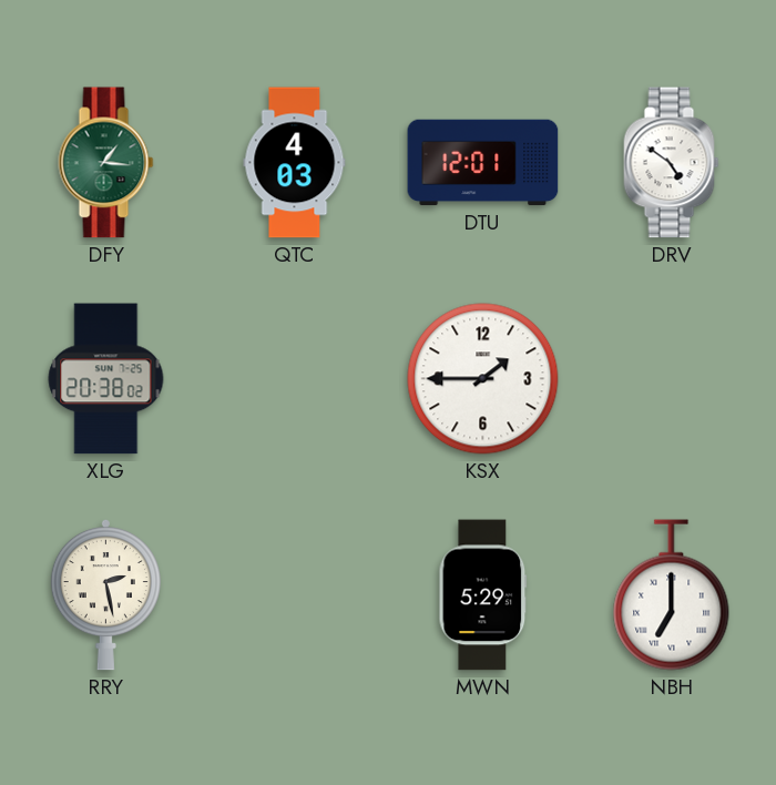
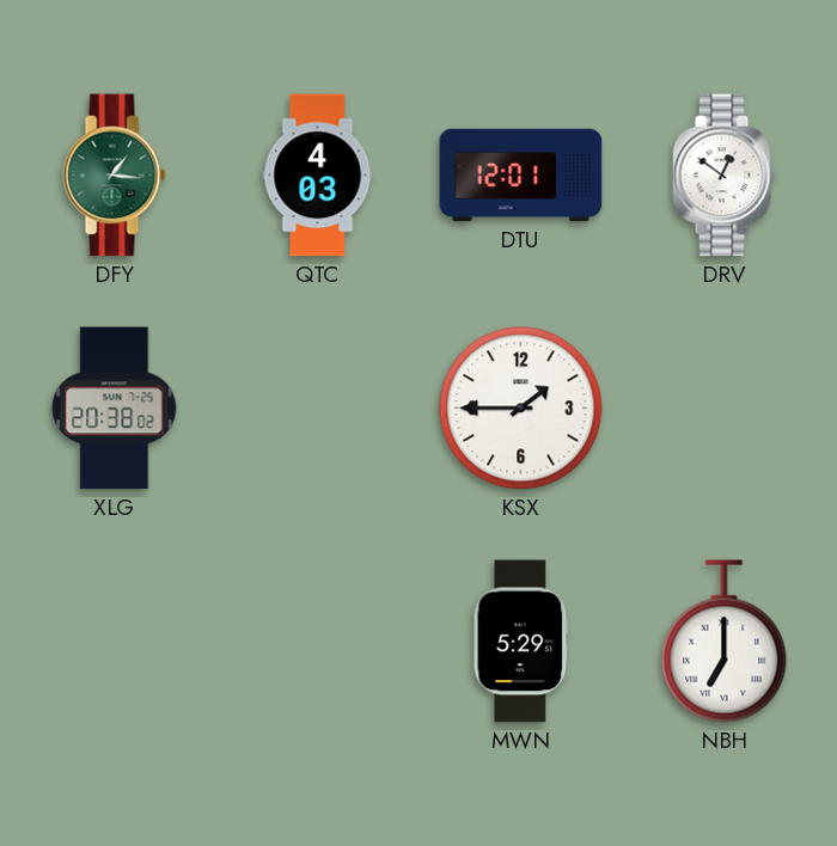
DRV: 4:51 -> 12:51
RRY: 2:28 -> none
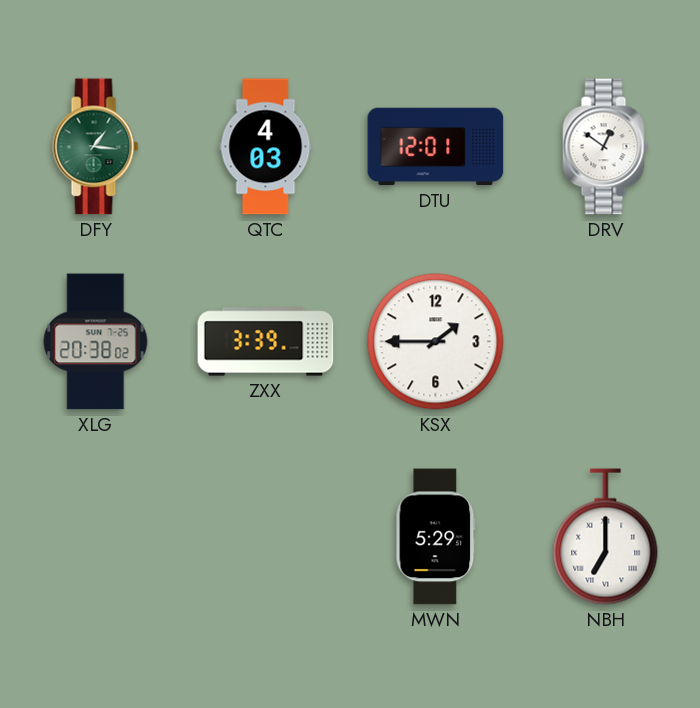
ZXX: none -> 3:39
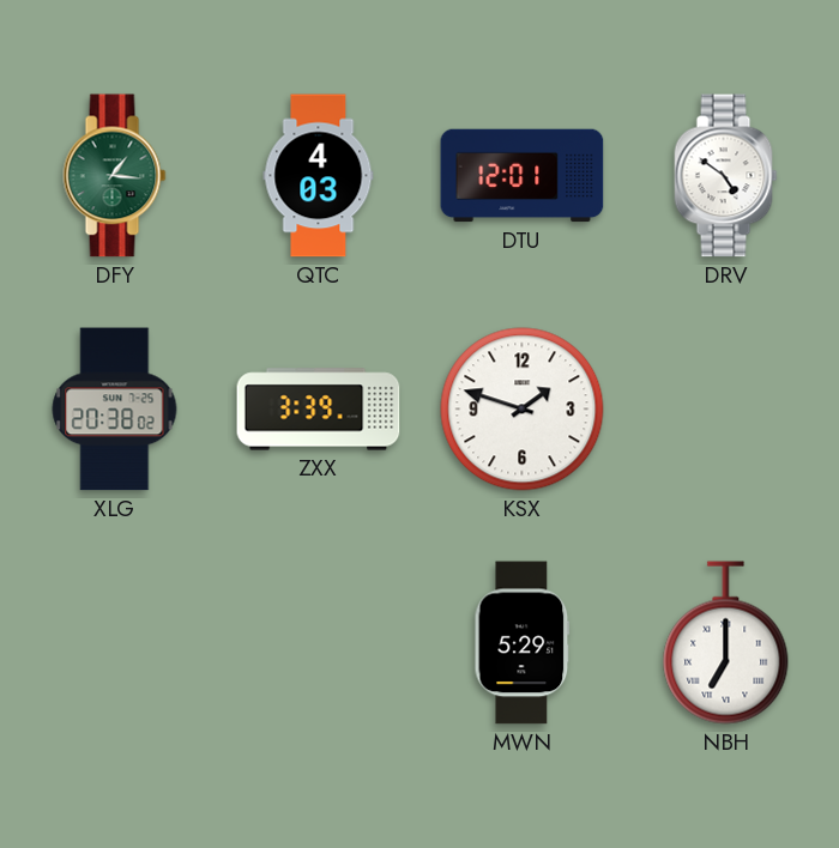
DRV: 12:51 -> 4:51
KSX: 1:45 -> 1:48
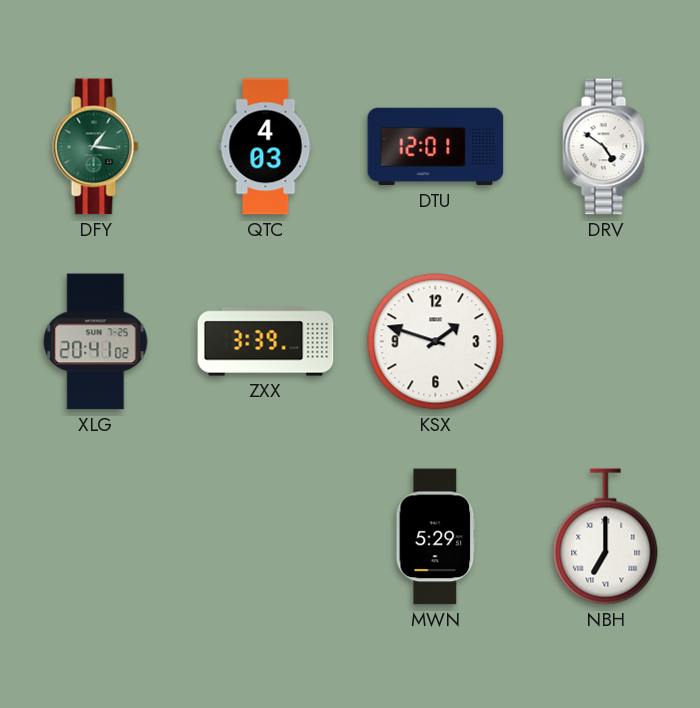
XLG: 20:38 -> 20:41
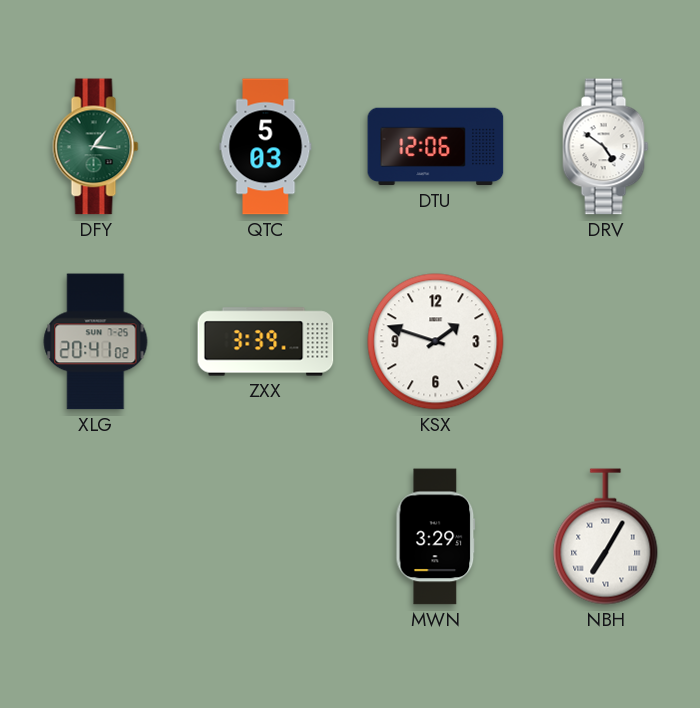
QTC: 4:03 -> 5:03
DTU: 12:01 -> 12:06
MWN: 5:29 -> 3:29
NBH: 7:00 -> 7:05
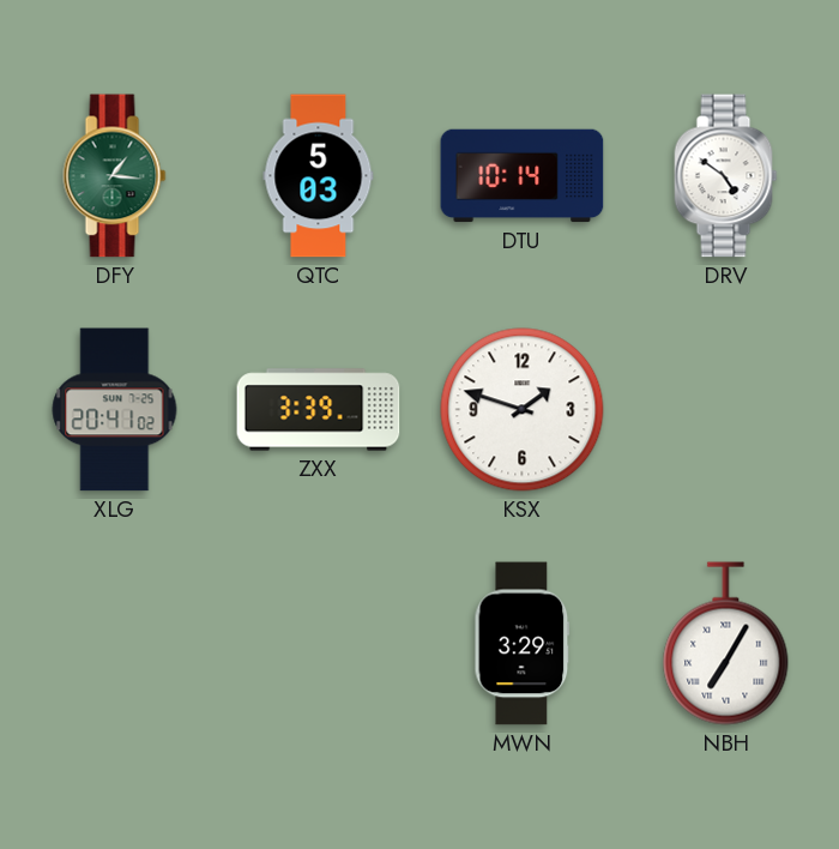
DTU: 12:06 -> 10:14
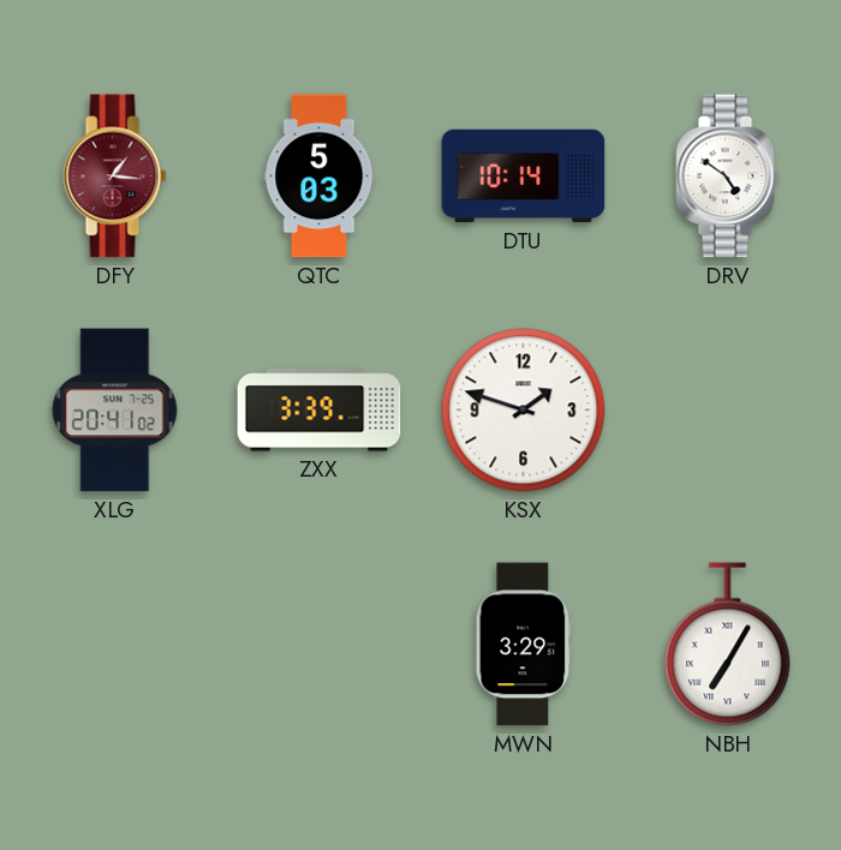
DFY dial: green -> burgundy
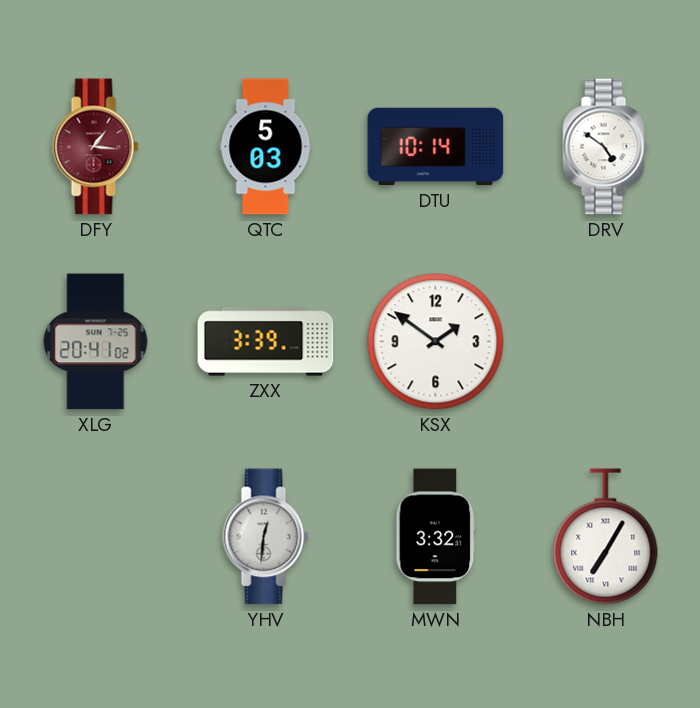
KSX: 1:48 -> 1:51
YHV: none -> 12:31
MWN: 3:29 -> 3:32
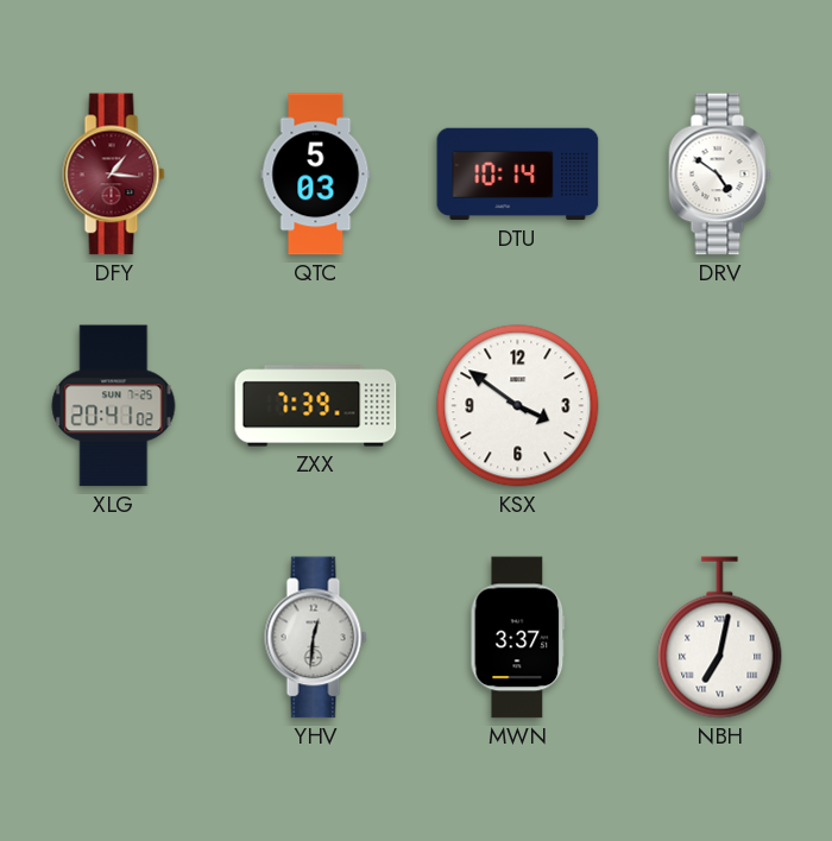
ZXX: 3:39 -> 7:39
KSX: 1:51 -> 3:51
MWN: 3:32 -> 3:37
NBH: 7:05 -> 7:02
